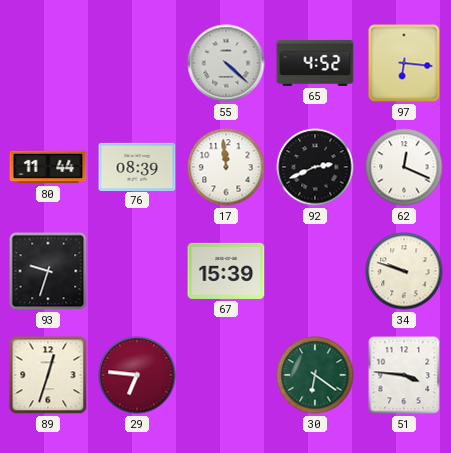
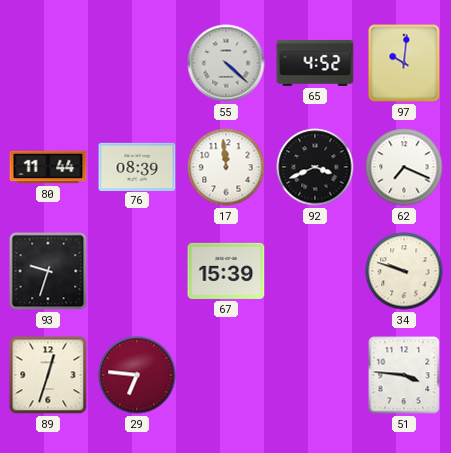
97: 6:16 -> 10:01
92: 2:41 -> 3:41
62: 12:19 -> 7:19
30: 6:21 -> none
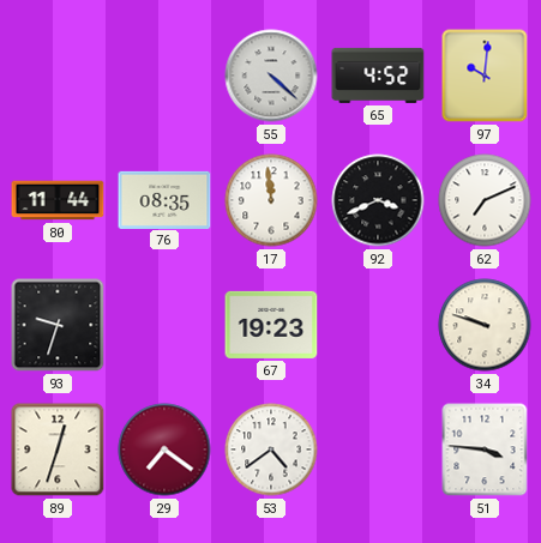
76: 08:39 -> 08:35
62: 7:19 -> 7:11
67: 15:39 -> 19:23
29: 6:46 -> 7:21
53: none -> 4:39
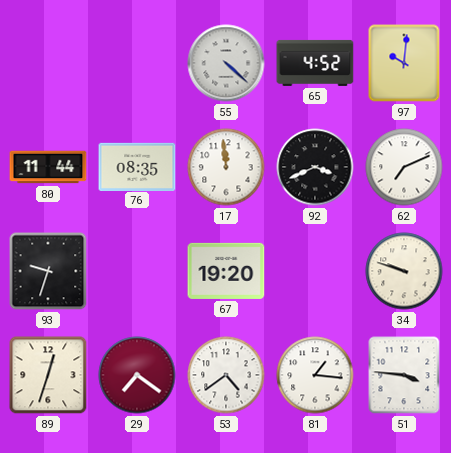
67: 19:23 -> 19:20
81: none -> 1:16
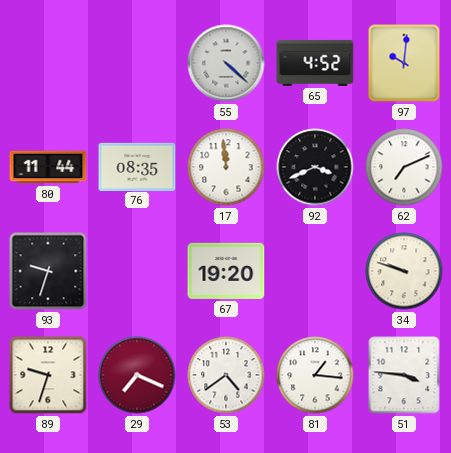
89: 12:33 -> 9:33
29: 7:21 -> 7:19
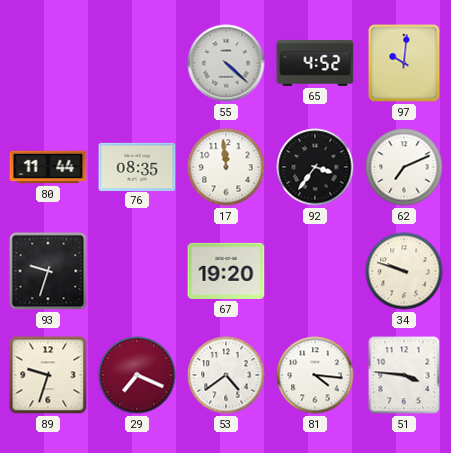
92: 3:41 -> 3:36
81: 1:16 -> 4:16
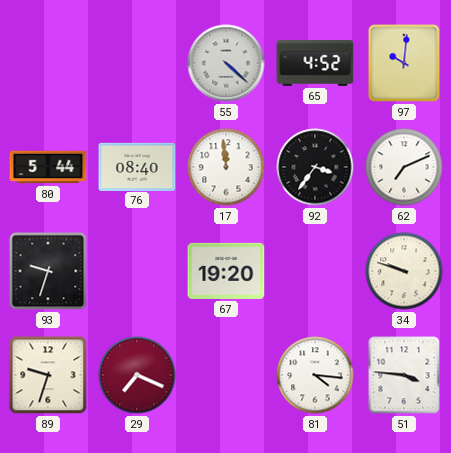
80: 11:44 -> 5:44
76: 08:35 -> 08:40
53: 4:39 -> none
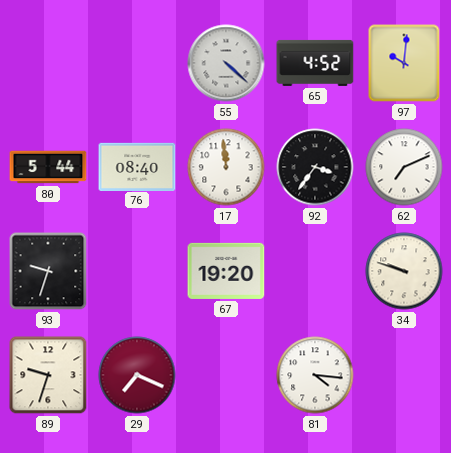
51: 3:46 -> none
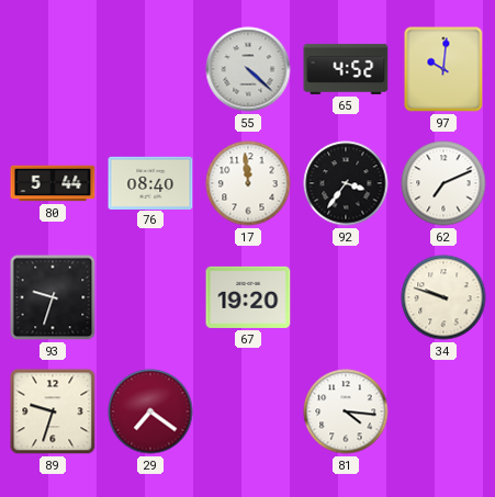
29: 7:19 -> 7:21
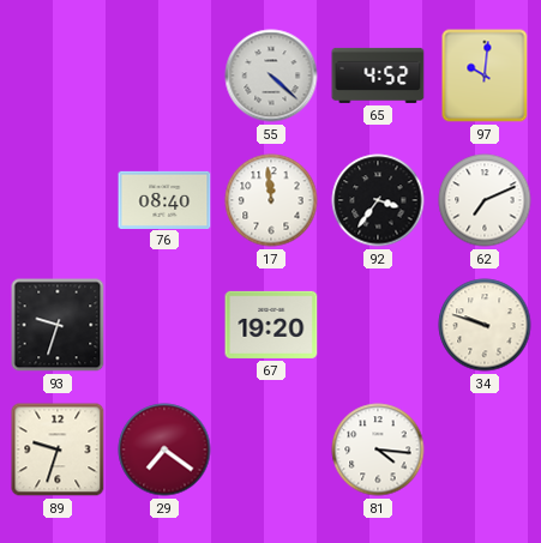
80: 5:44 -> none
